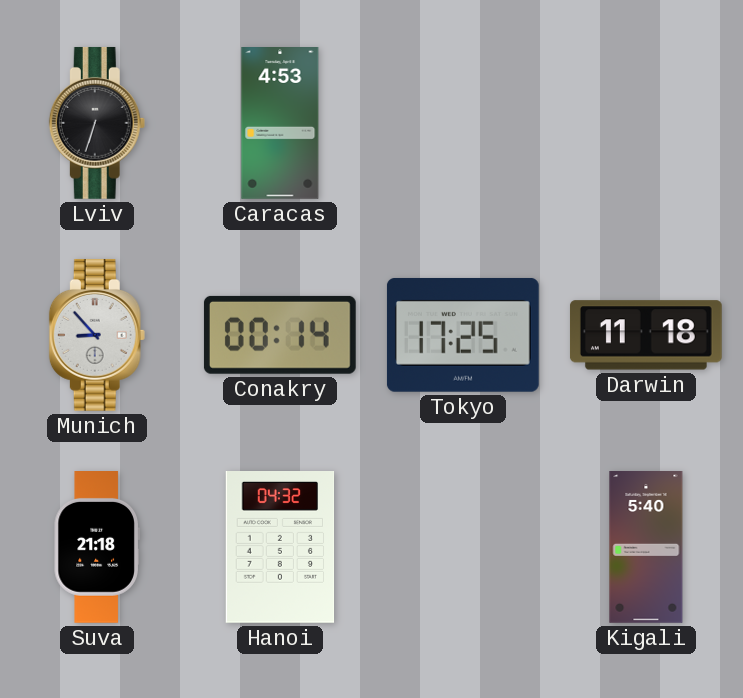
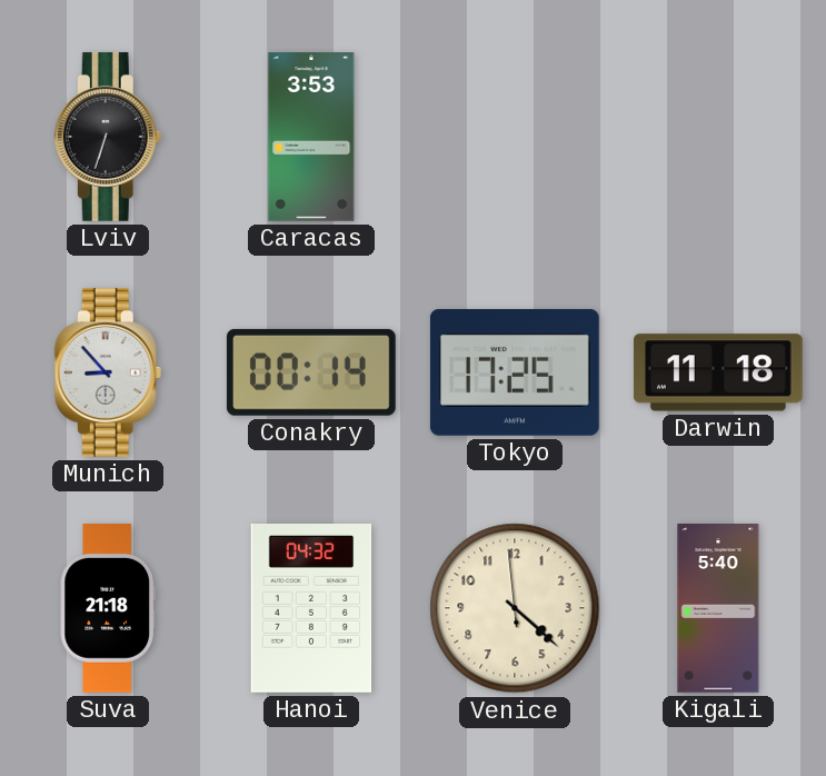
Caracas: 4:53 -> 3:53
Venice: none -> 4:21
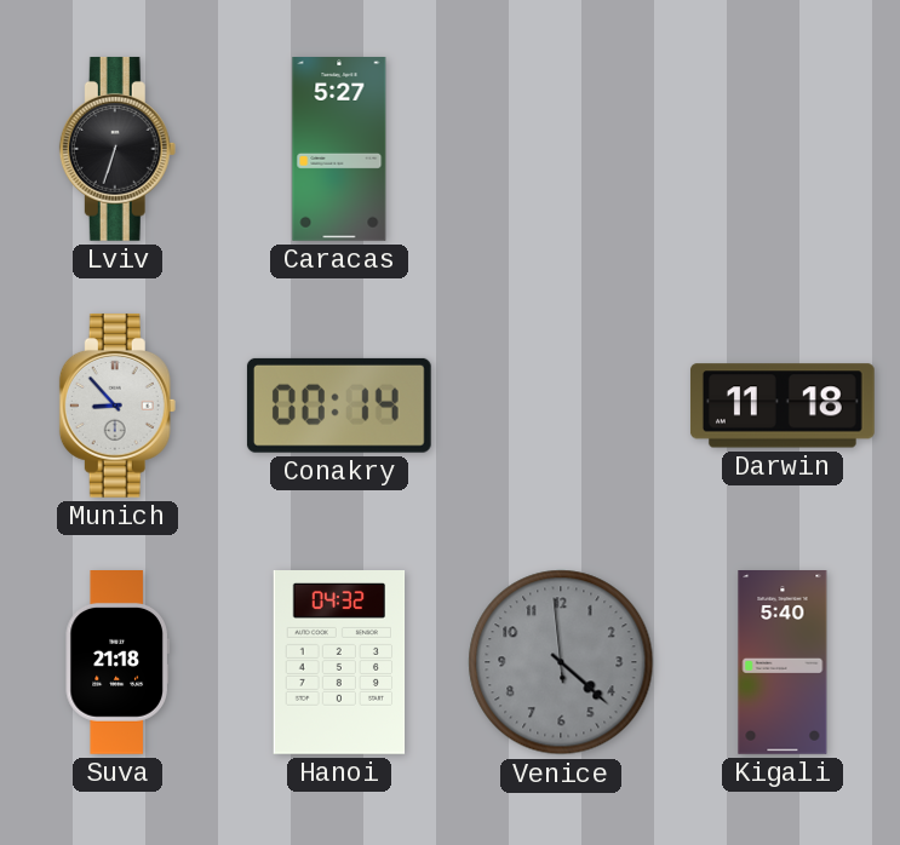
Caracas: 3:53 -> 5:27
Tokyo: 17:25 -> none
Venice dial: cream -> grey
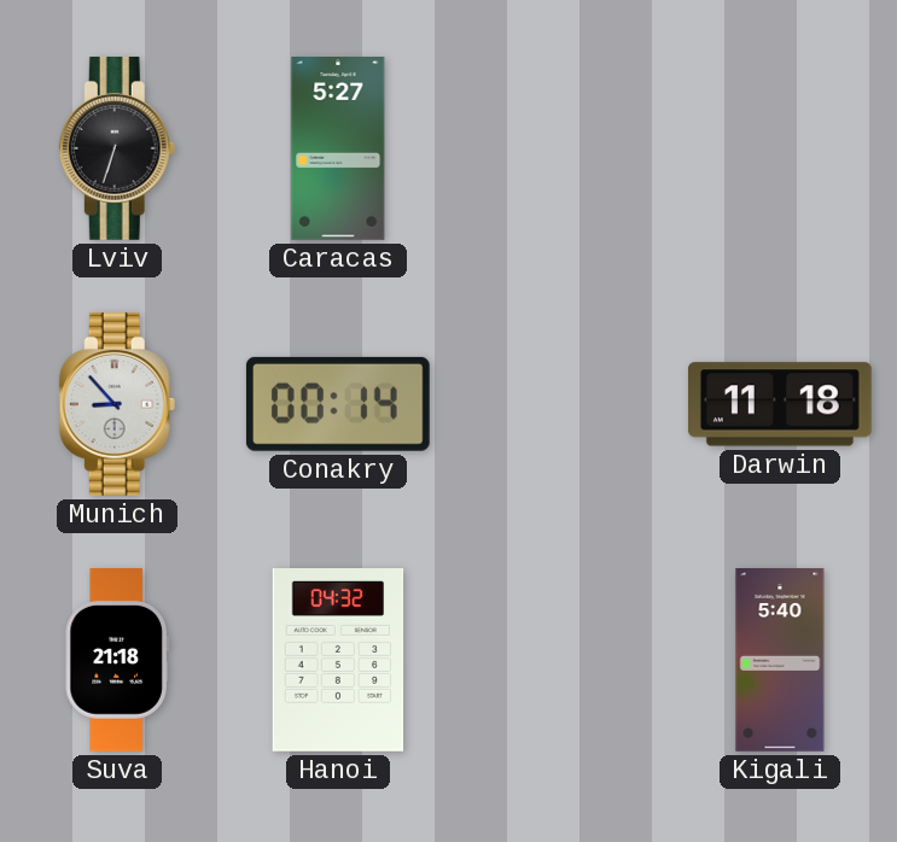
Venice: 4:21 -> none
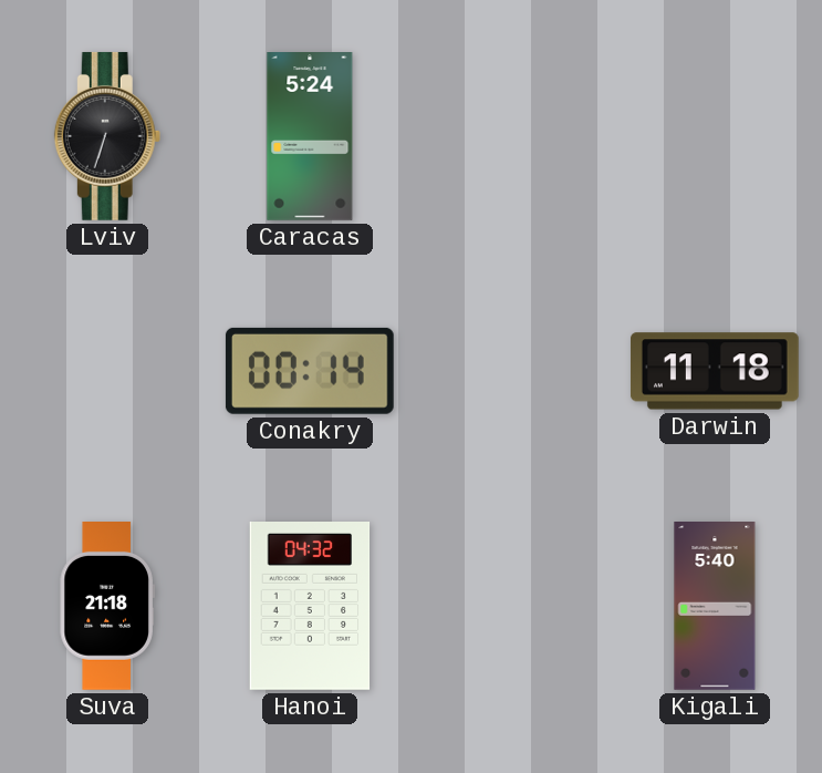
Caracas: 5:27 -> 5:24
Munich: 8:53 -> none
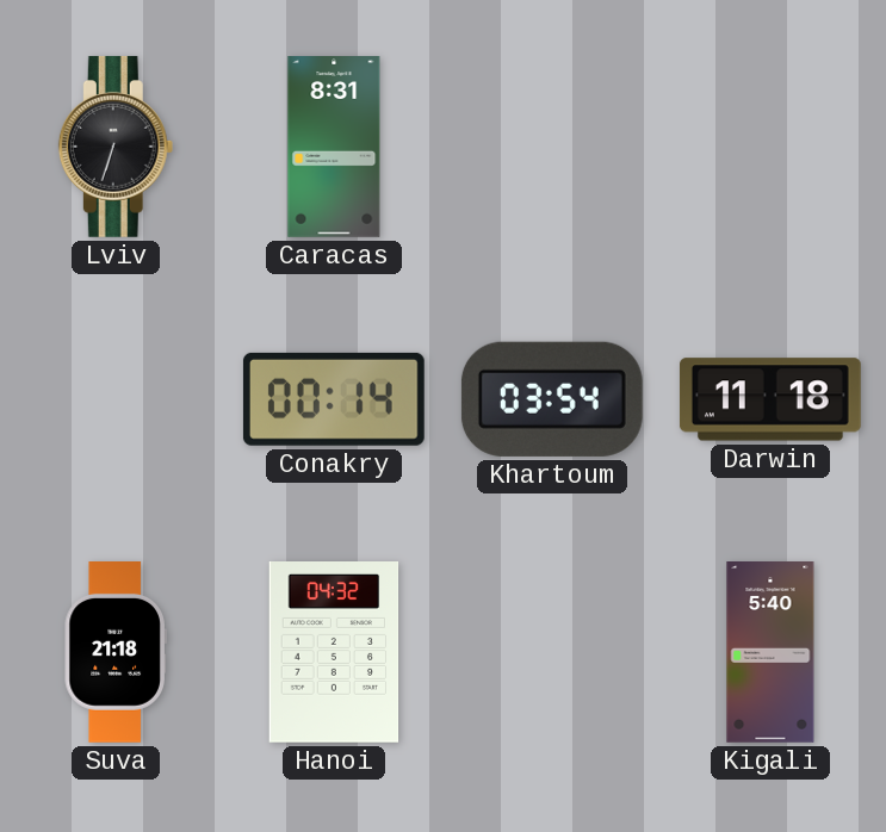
Caracas: 5:24 -> 8:31
Khartoum: none -> 03:54
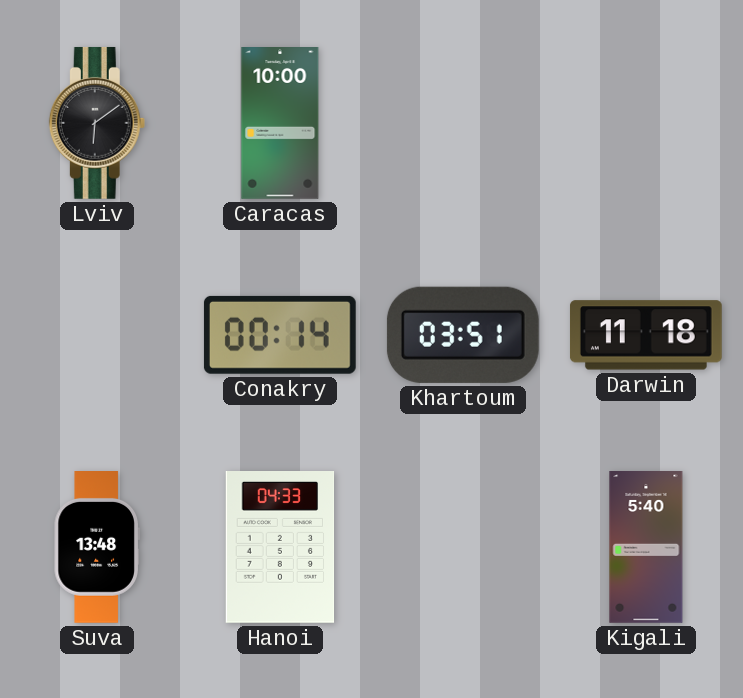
Lviv: 6:33 -> 6:09
Caracas: 8:31 -> 10:00
Khartoum: 03:54 -> 03:51
Suva: 21:18 -> 13:48
Hanoi: 04:32 -> 04:33
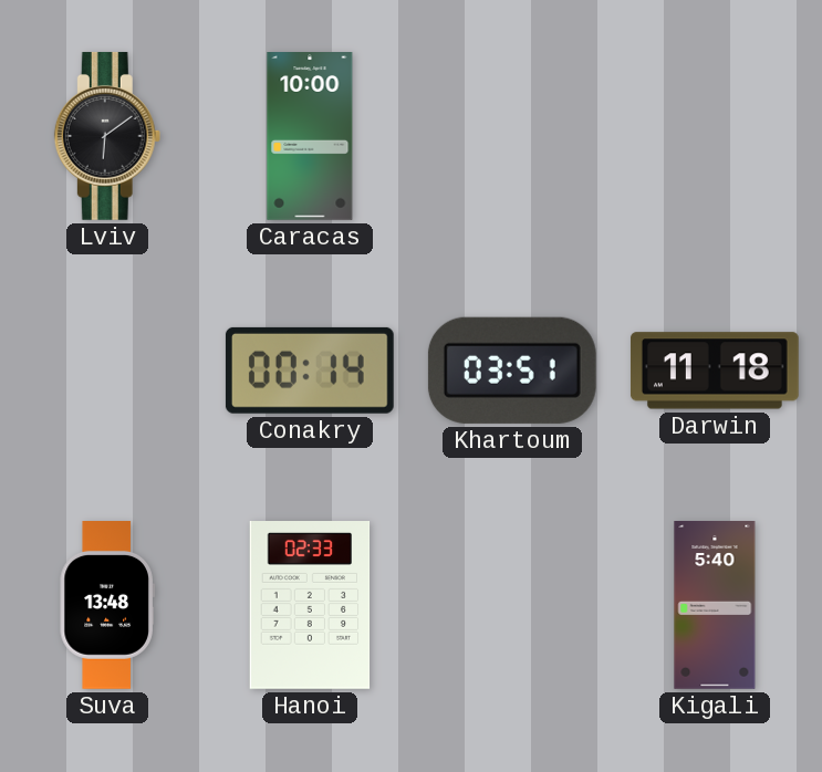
Hanoi: 04:33 -> 02:33
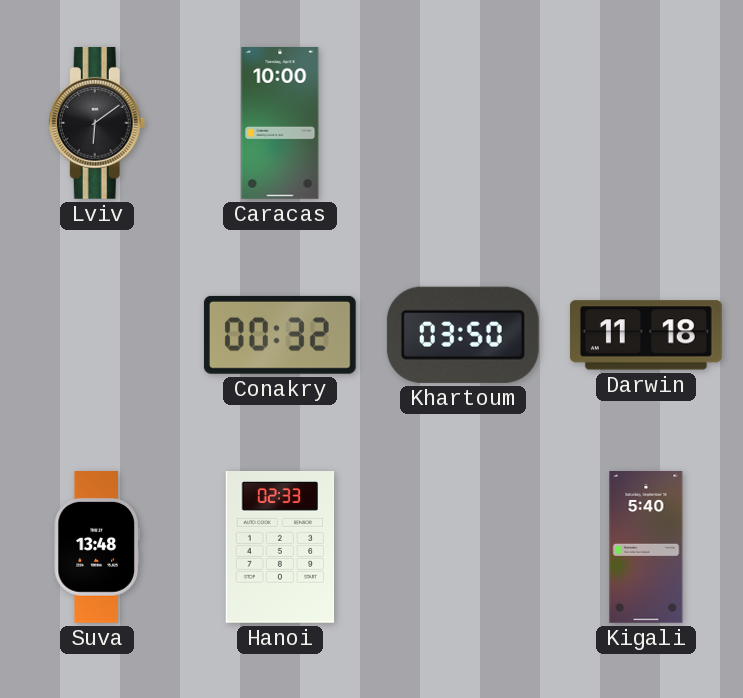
Conakry: 00:14 -> 00:32
Khartoum: 03:51 -> 03:50
